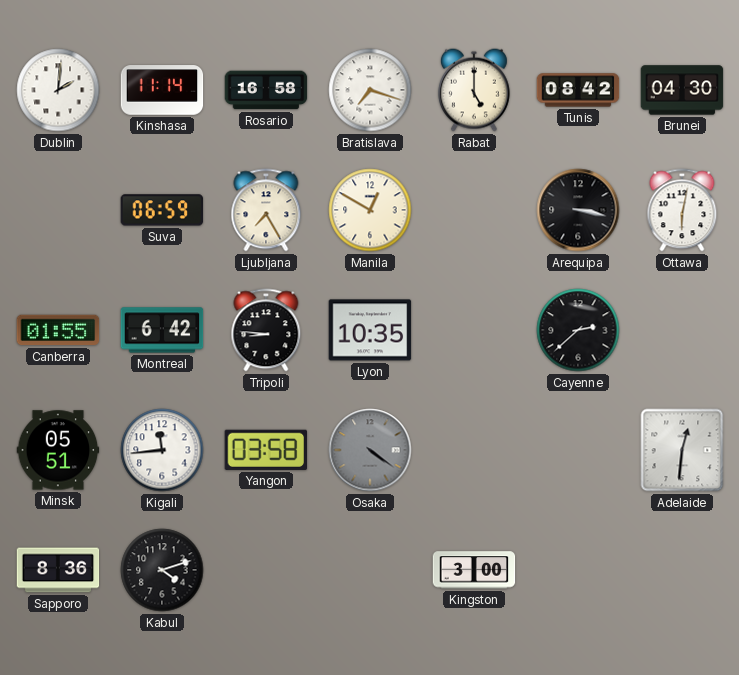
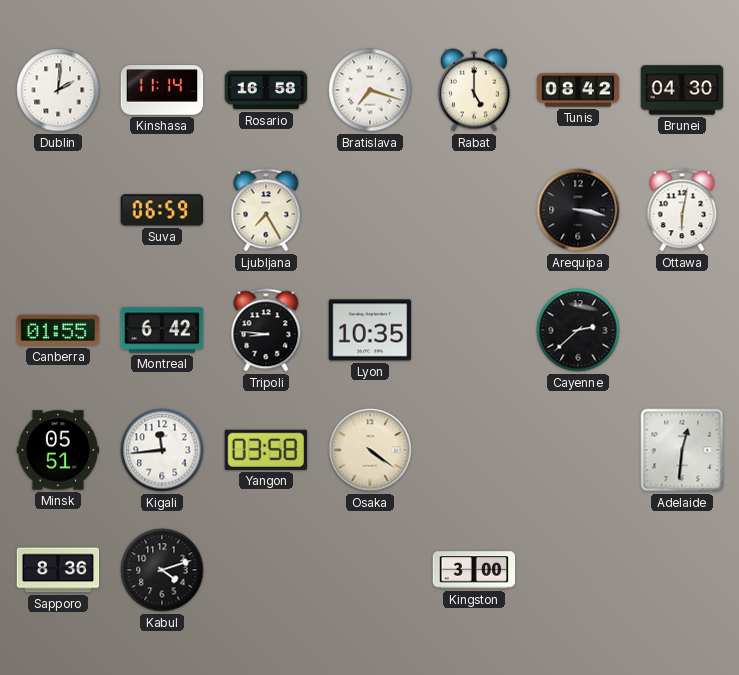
Manila: 12:50 -> none
Osaka dial: grey -> cream
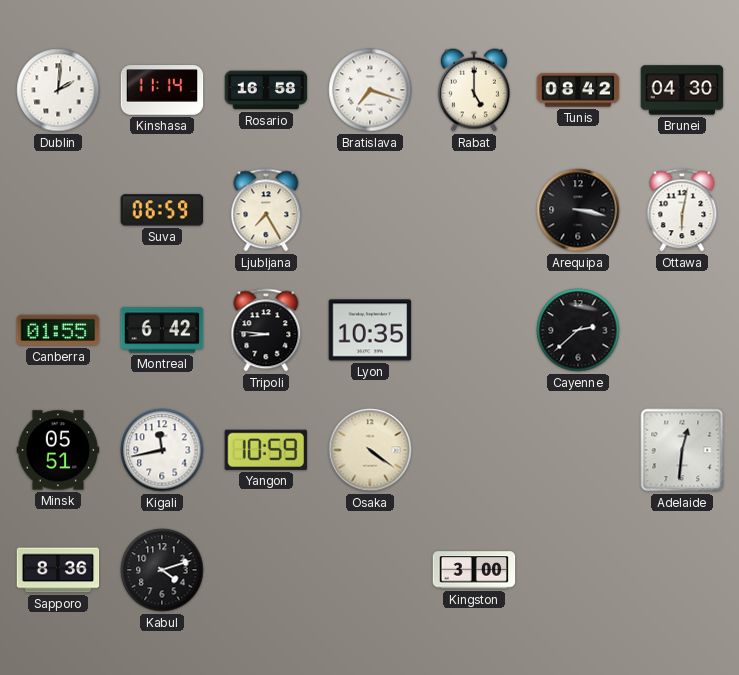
Kigali: 11:44 -> 11:43
Yangon: 03:58 -> 10:59
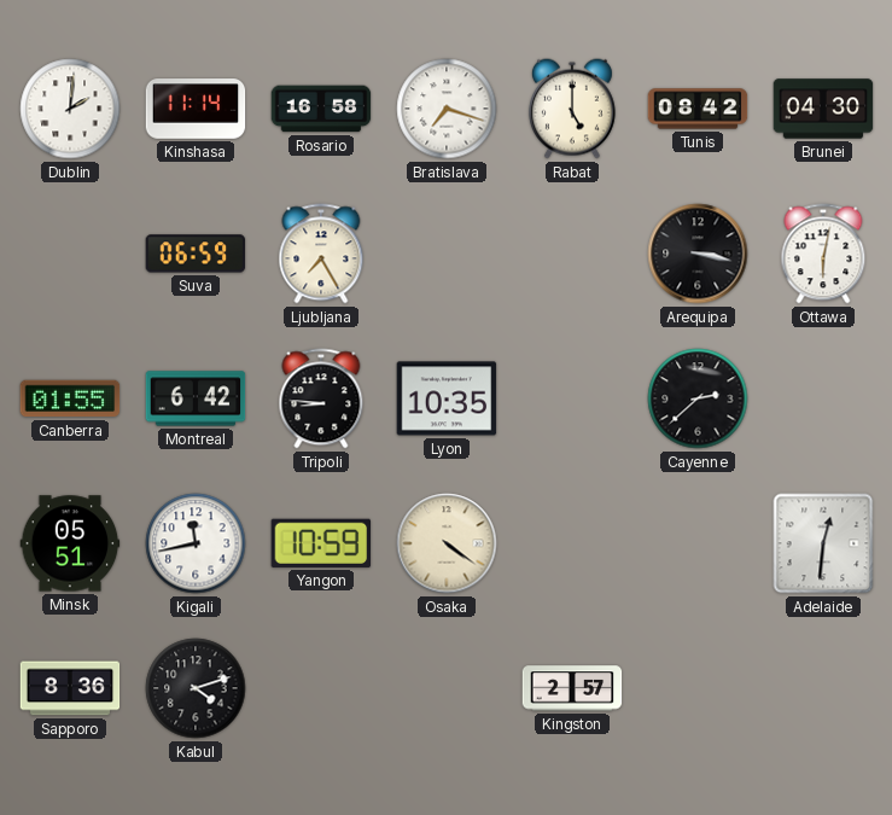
Kingston: 3:00 -> 2:57
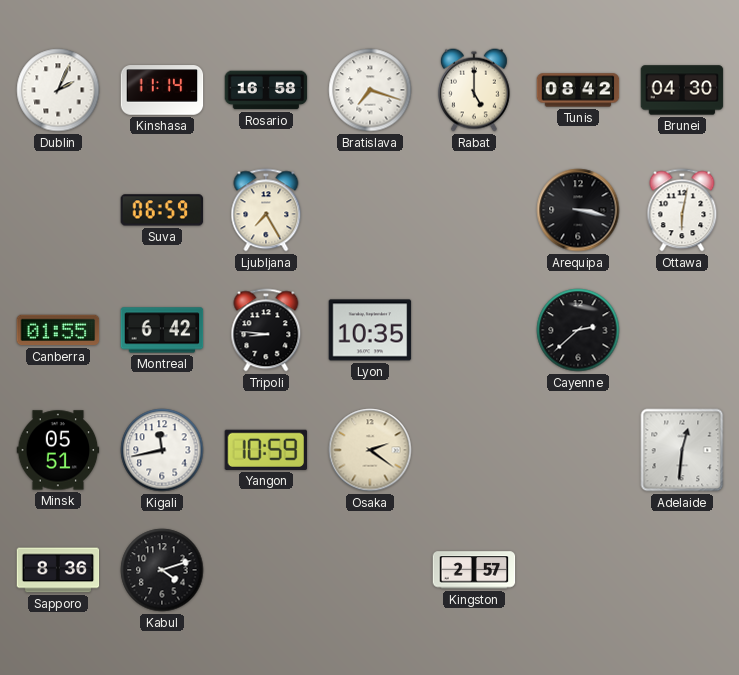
Dublin: 2:01 -> 2:04
Osaka: 4:21 -> 2:21
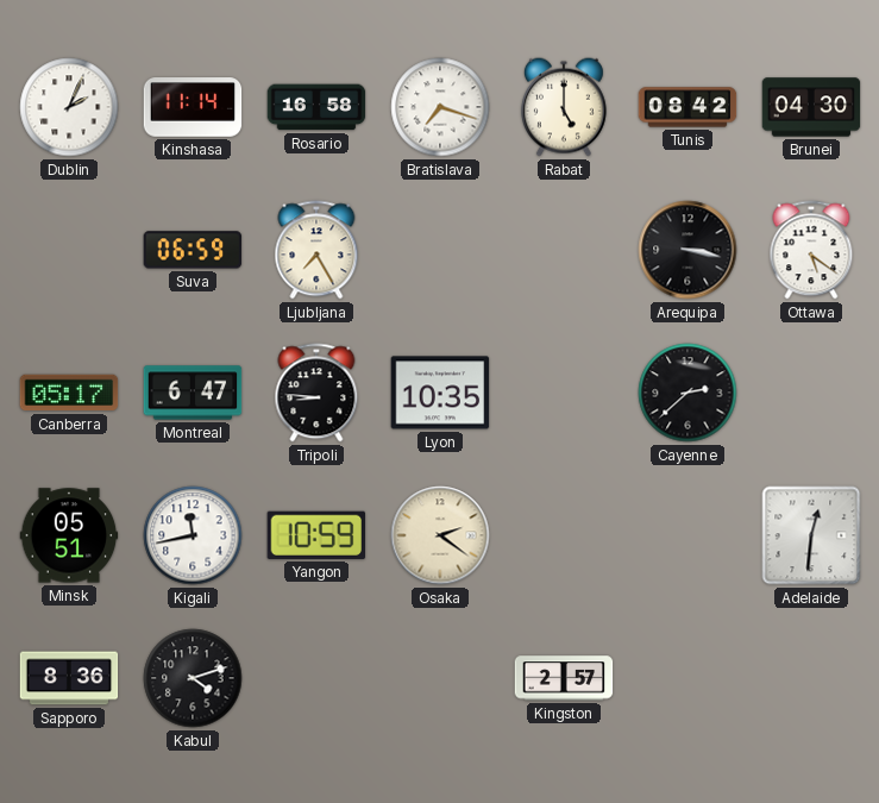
Ottawa: 6:02 -> 5:21
Canberra: 01:55 -> 05:17
Montreal: 6:42 -> 6:47
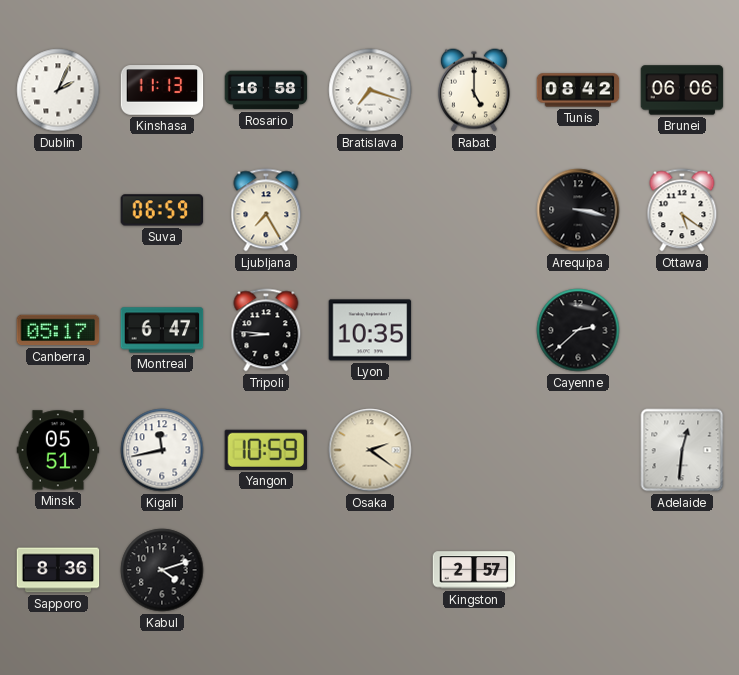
Kinshasa: 11:14 -> 11:13
Brunei: 04:30 -> 06:06
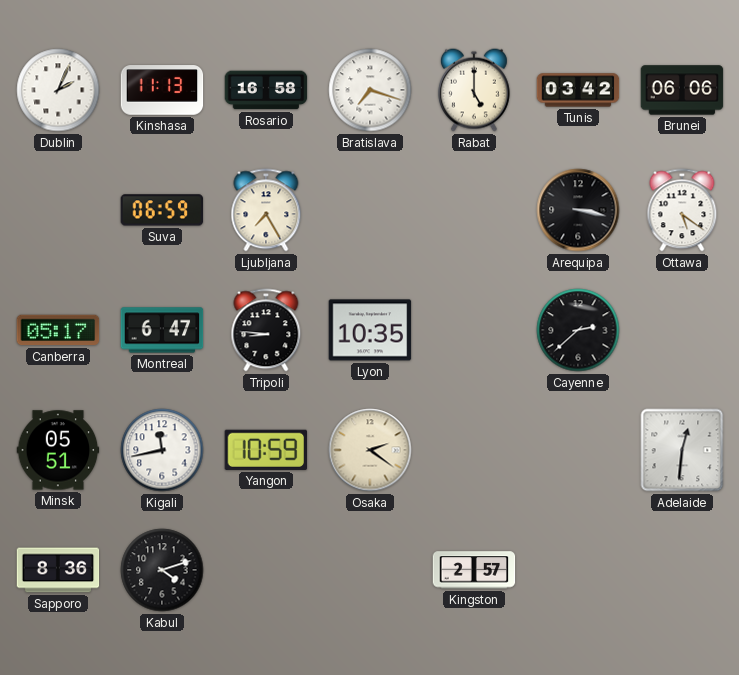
Tunis: 08:42 -> 03:42
